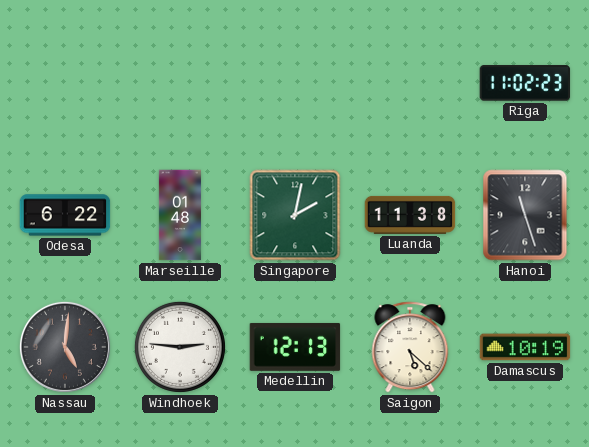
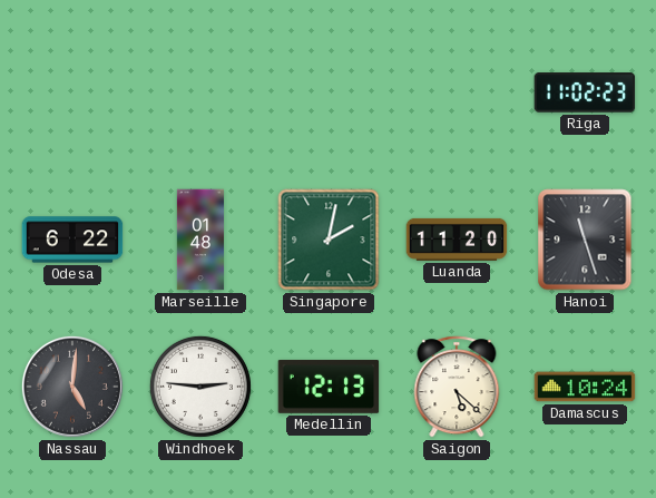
Luanda: 11:38 -> 11:20
Damascus: 10:19 -> 10:24
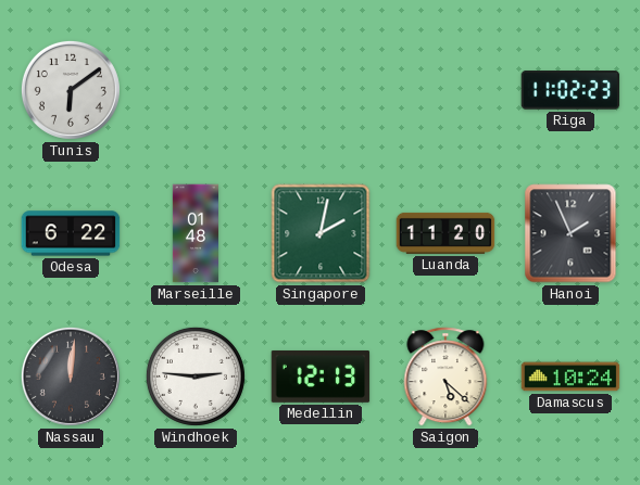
Tunis: none -> 6:09
Hanoi: 11:27 -> 1:56
Nassau: 5:01 -> 12:01
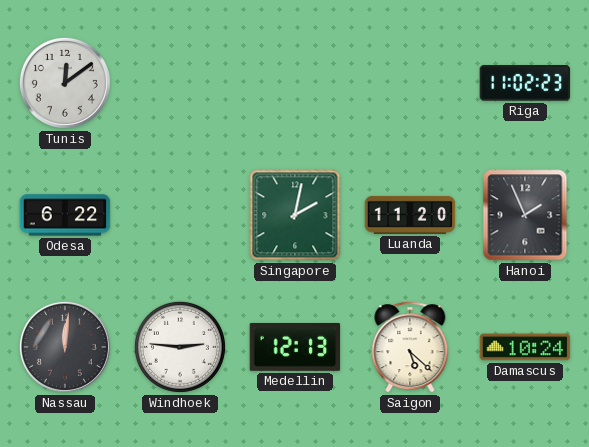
Tunis: 6:09 -> 12:09
Marseille: 01:48 -> none
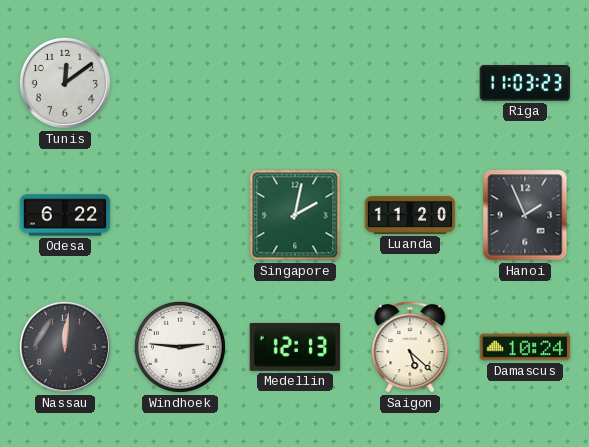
Riga: 11:02 -> 11:03
